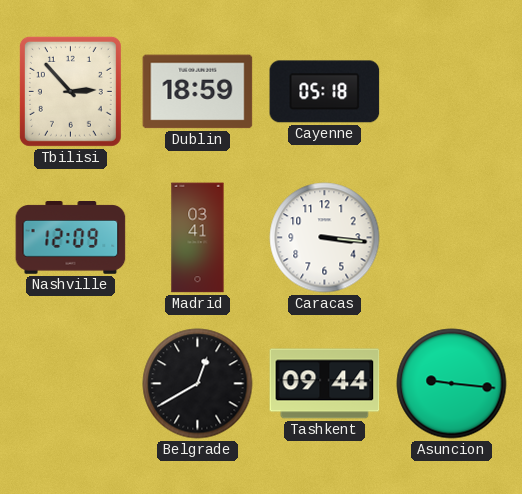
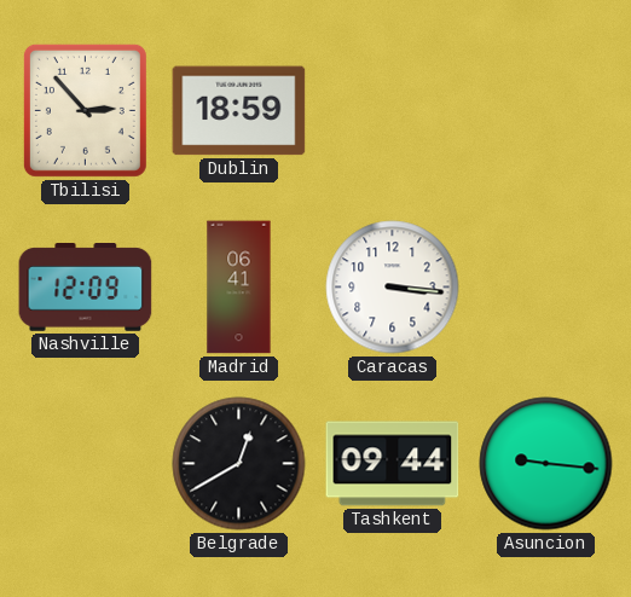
Cayenne: 05:18 -> none
Madrid: 03:41 -> 06:41
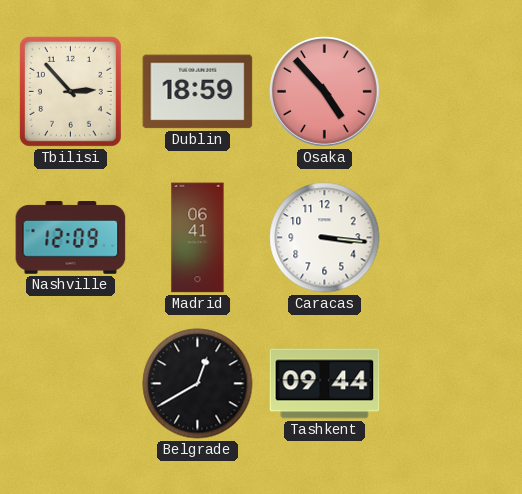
Osaka: none -> 4:53
Asuncion: 9:16 -> none
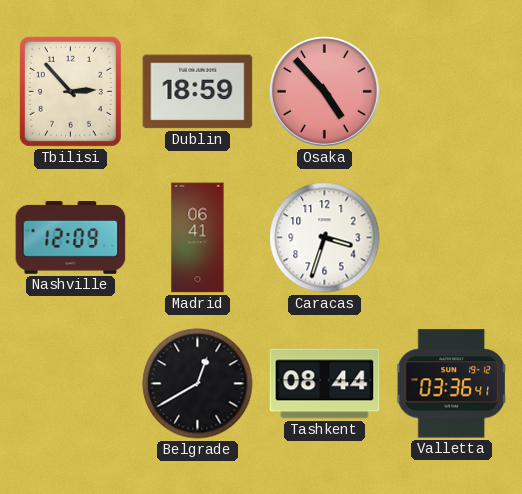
Caracas: 3:16 -> 3:33
Tashkent: 09:44 -> 08:44
Valletta: none -> 03:36
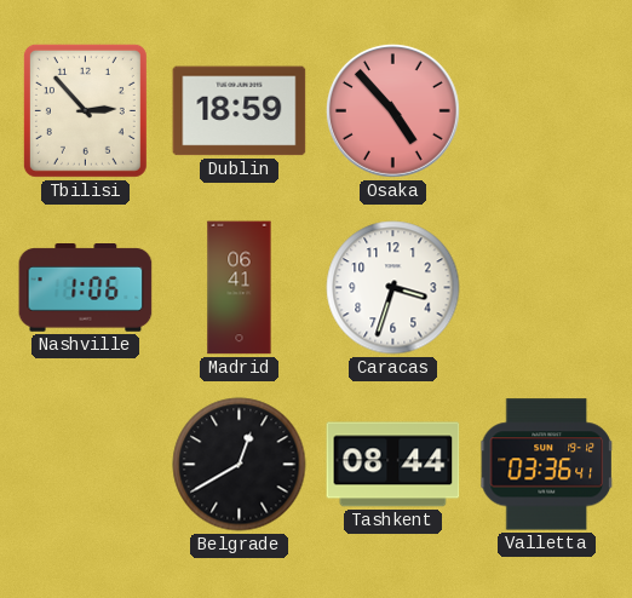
Nashville: 12:09 -> 1:06
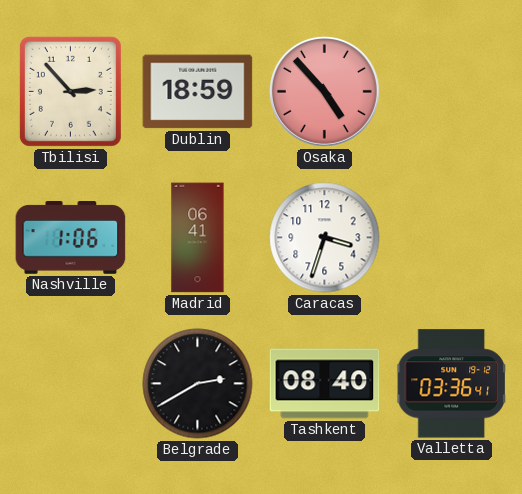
Belgrade: 12:40 -> 2:40
Tashkent: 08:44 -> 08:40
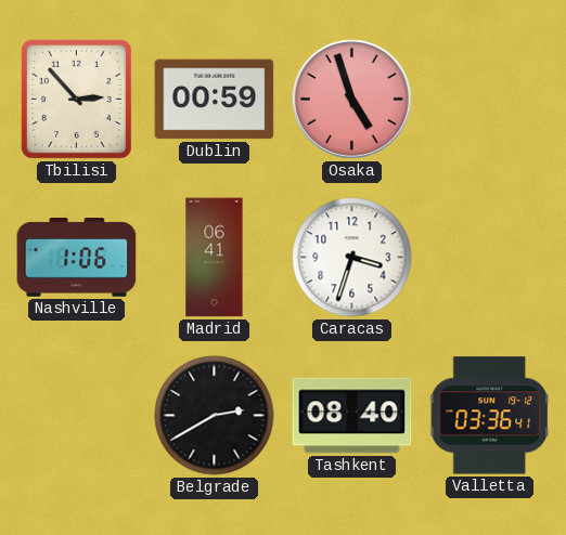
Dublin: 18:59 -> 00:59
Osaka: 4:53 -> 4:57
